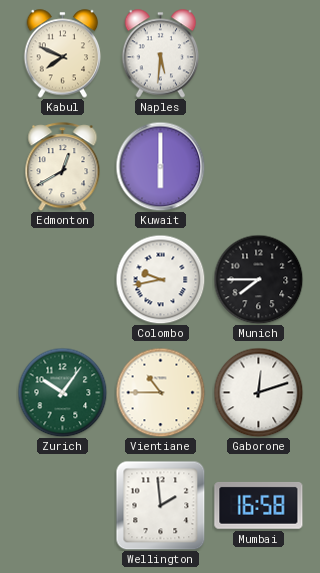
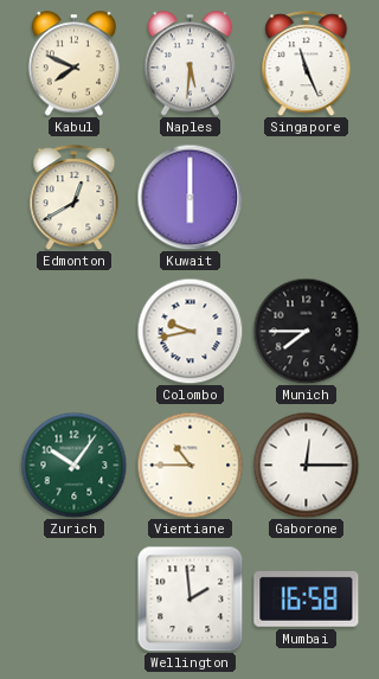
Singapore: none -> 11:26
Gaborone: 12:12 -> 12:15
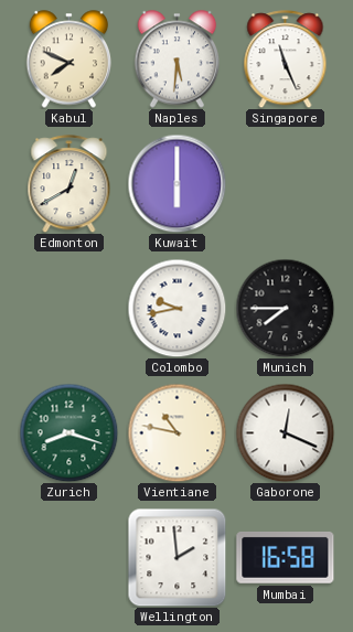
Zurich: 10:06 -> 8:18
Vientiane: 10:45 -> 10:47
Gaborone: 12:15 -> 12:19
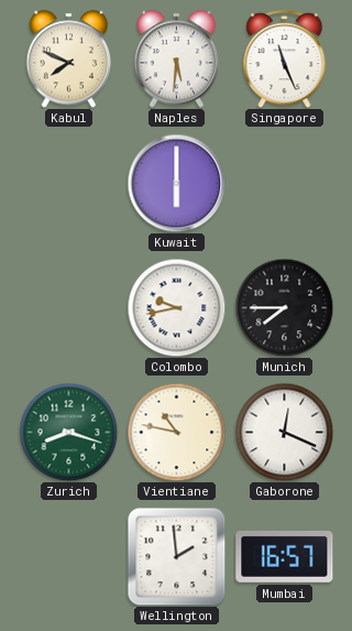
Edmonton: 12:40 -> none
Mumbai: 16:58 -> 16:57
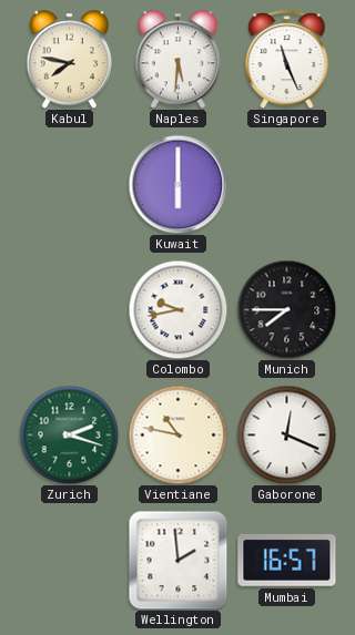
Kabul: 7:49 -> 7:47
Zurich: 8:18 -> 2:18
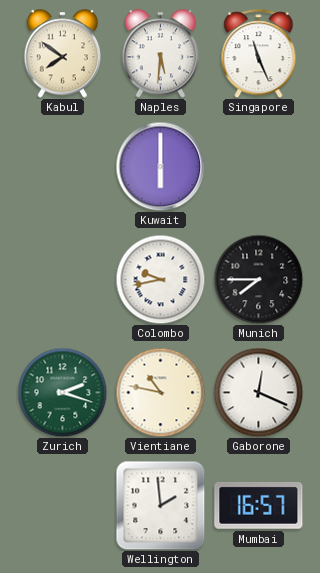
Kabul: 7:47 -> 7:51
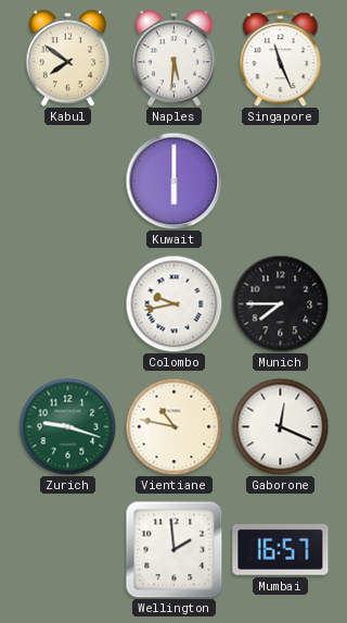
Zurich: 2:18 -> 9:18
